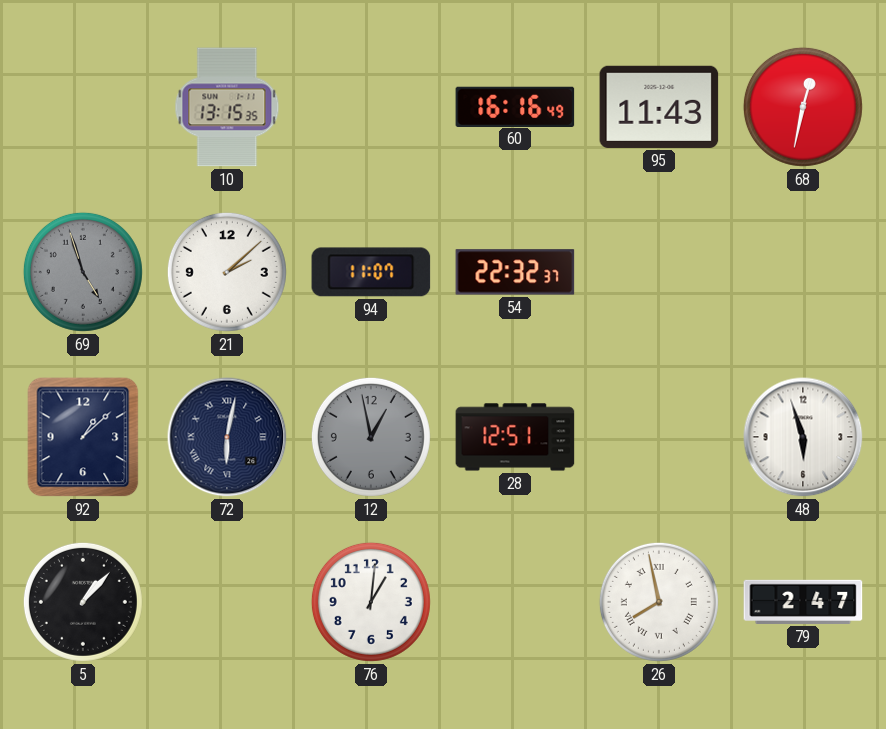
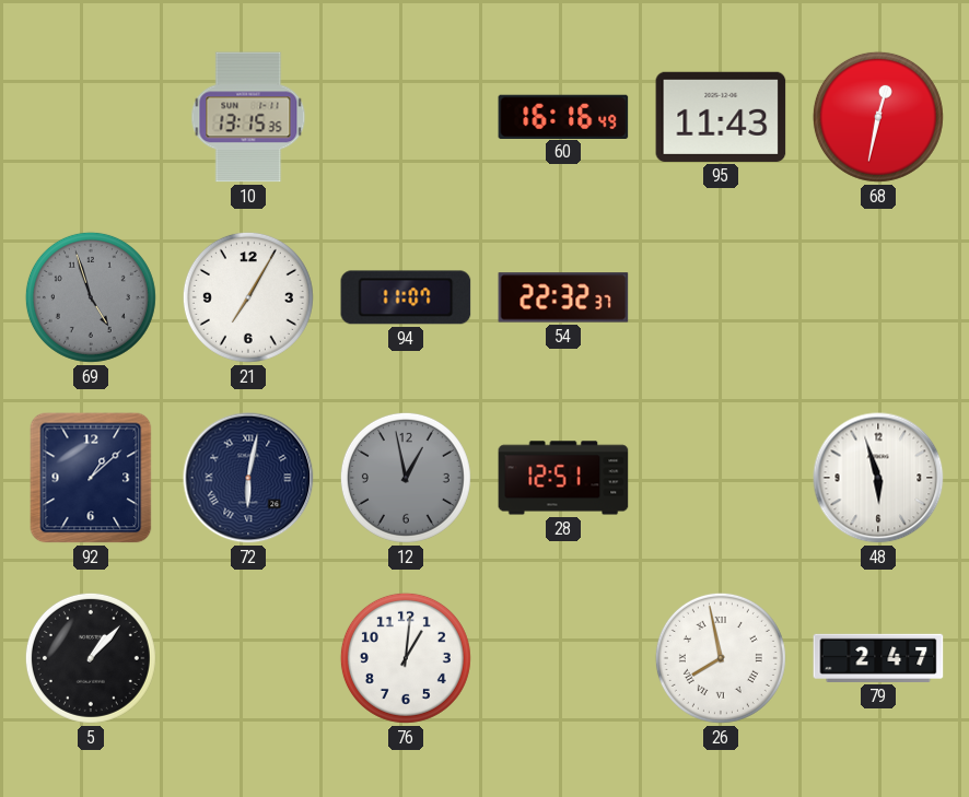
21: 2:08 -> 7:05
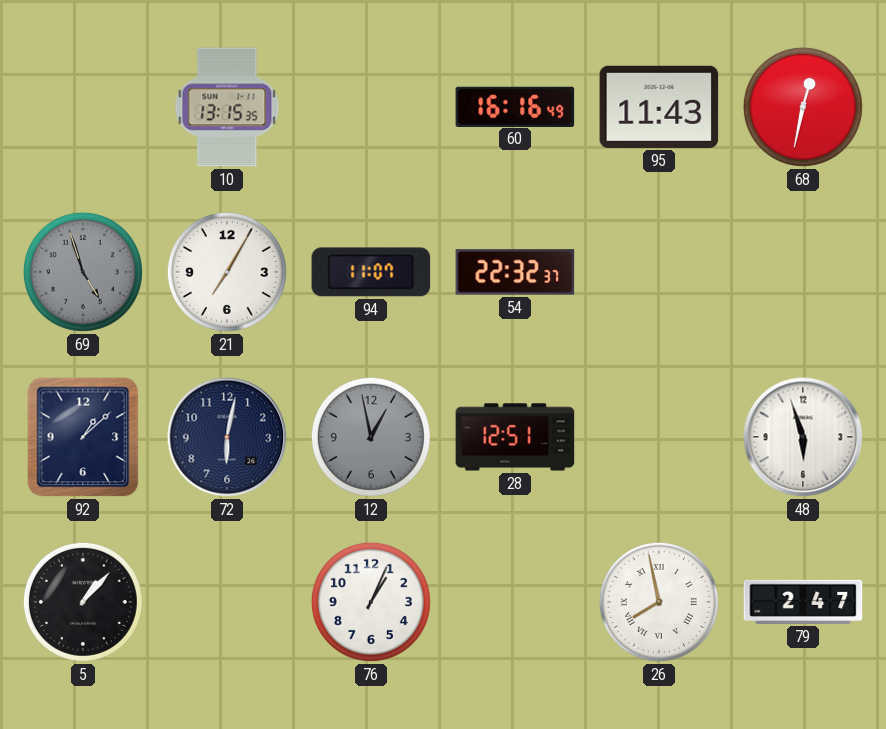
72 numerals: Roman -> Arabic
76: 1:01 -> 1:04
